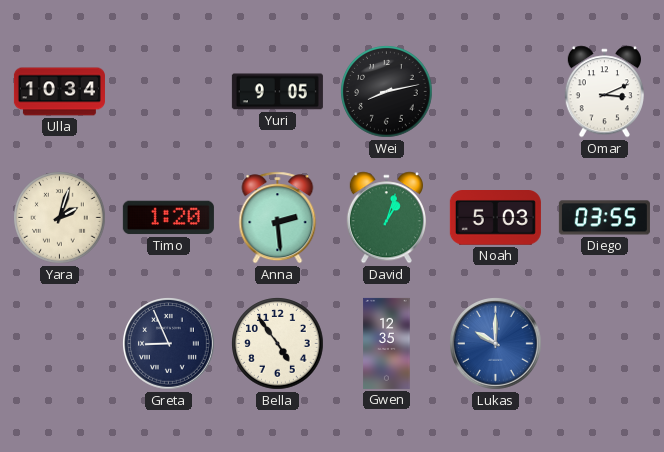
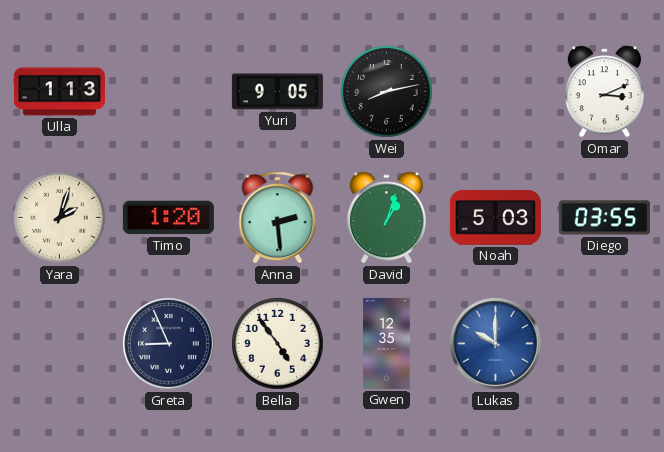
Ulla: 10:34 -> 1:13
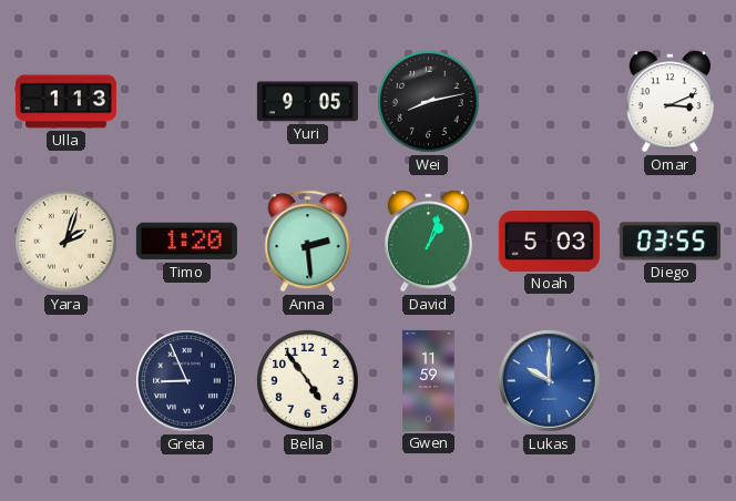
Gwen: 12:35 -> 11:59
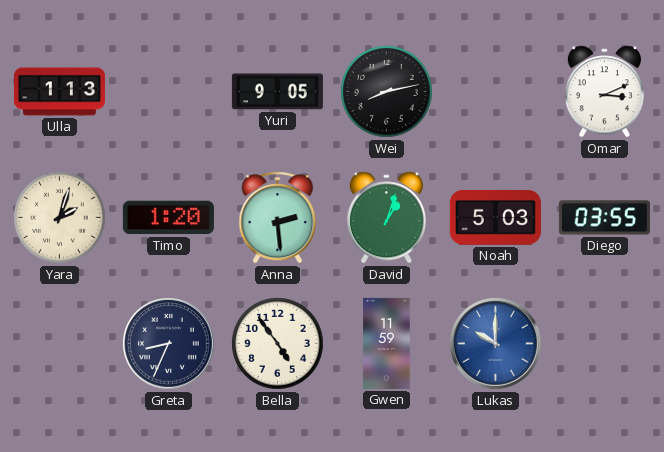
Greta: 8:56 -> 8:34
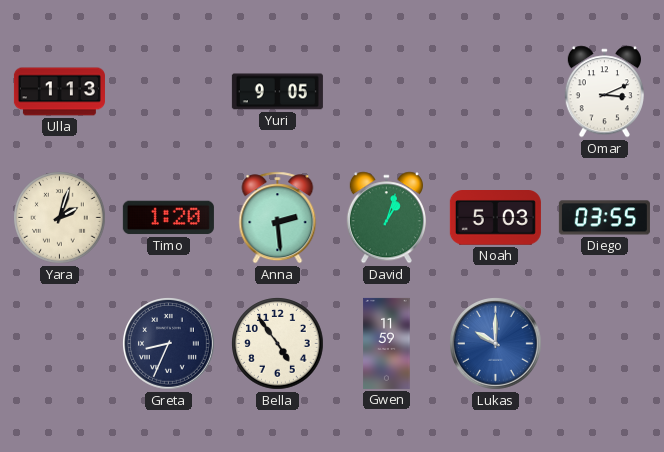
Wei: 8:13 -> none
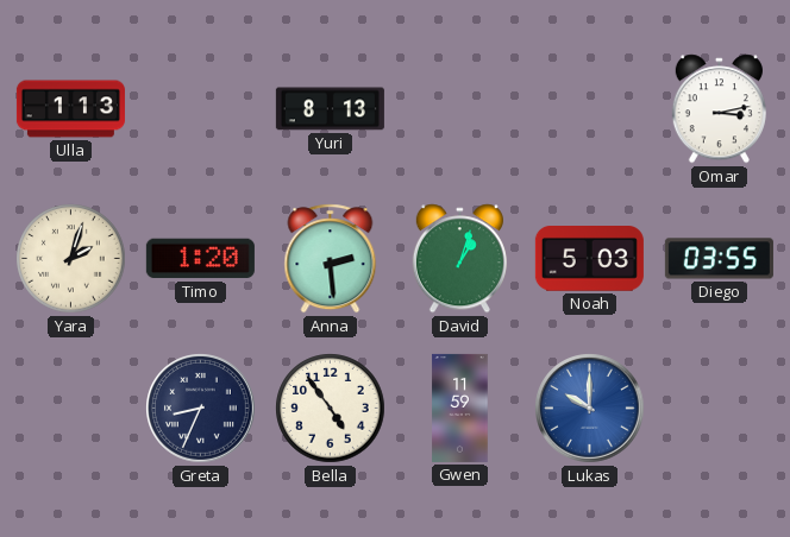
Yuri: 9:05 -> 8:13
Omar: 3:11 -> 3:13
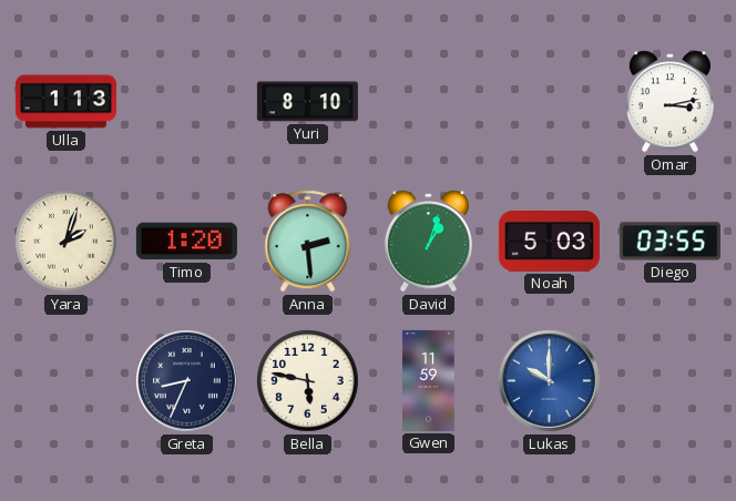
Yuri: 8:13 -> 8:10
Bella: 4:54 -> 5:47
